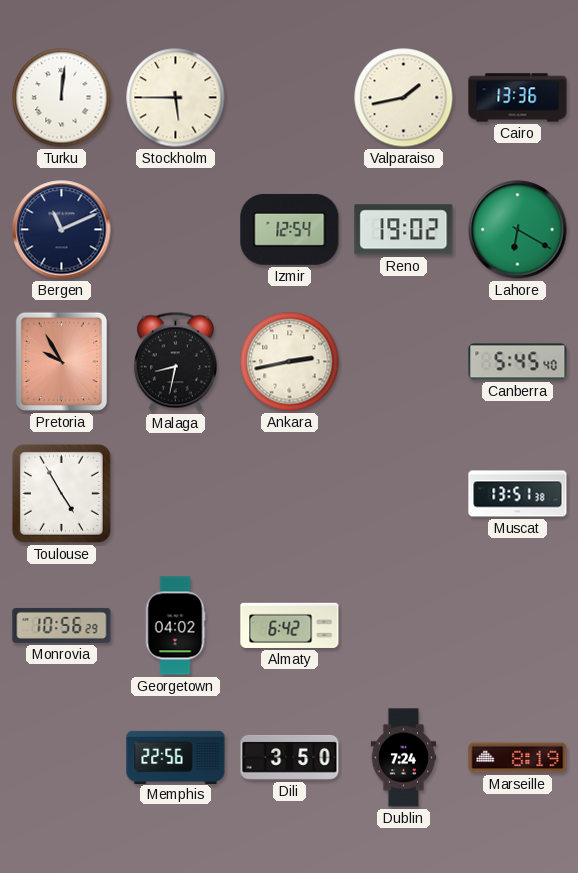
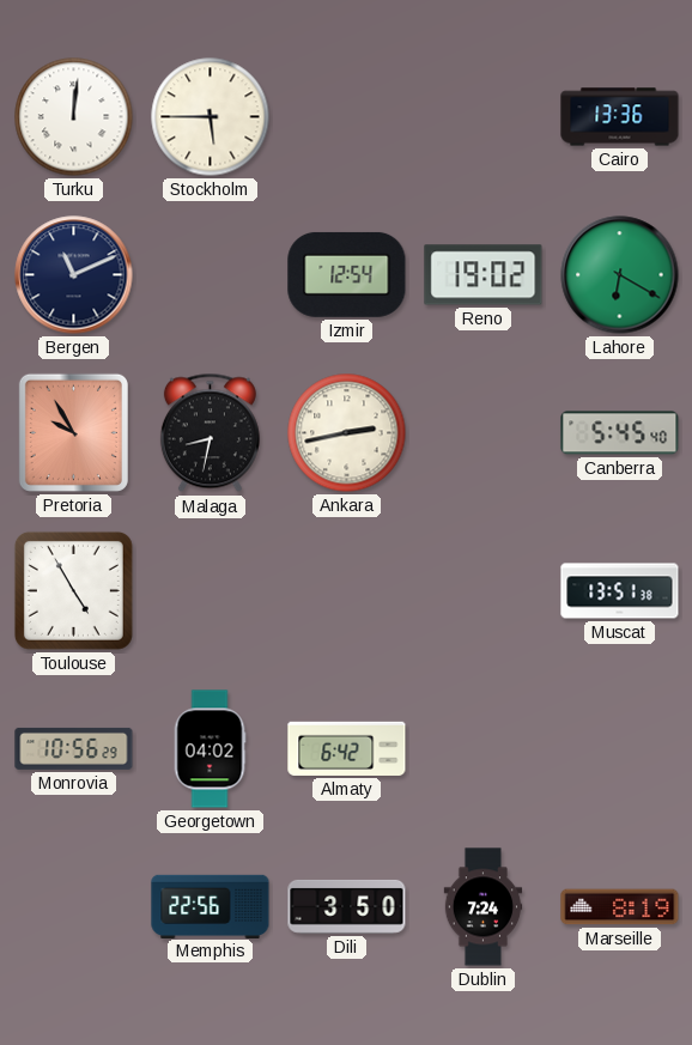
Valparaiso: 1:43 -> none
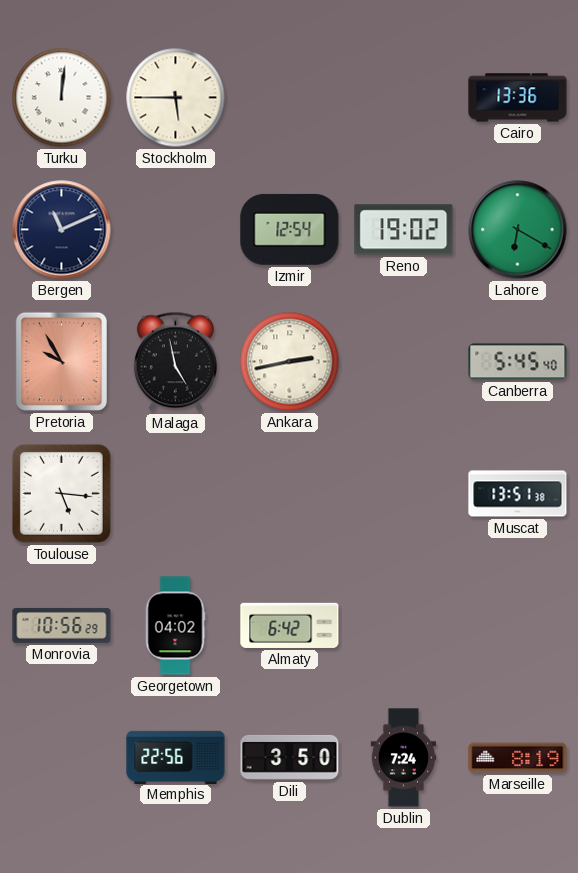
Malaga: 8:32 -> 4:58
Toulouse: 4:55 -> 5:16
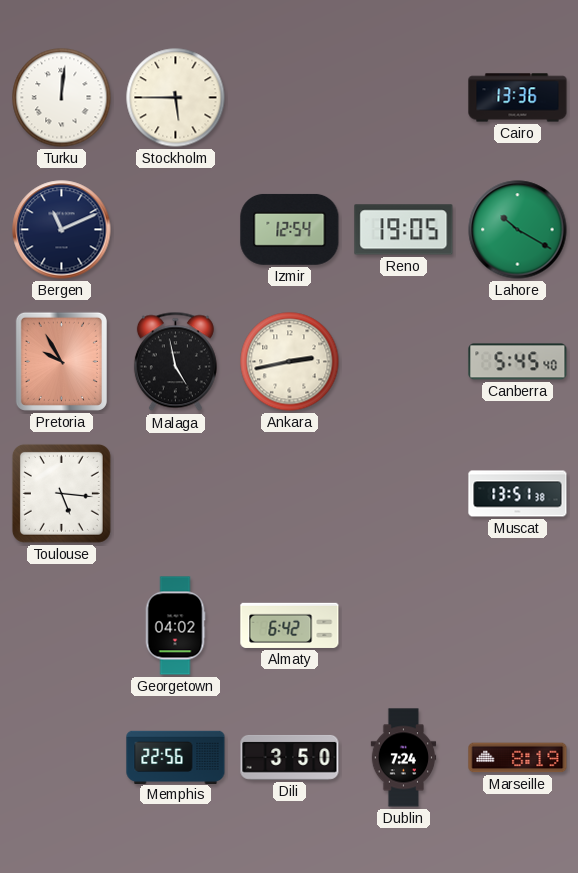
Reno: 19:02 -> 19:05
Lahore: 6:20 -> 10:20
Monrovia: 10:56 -> none
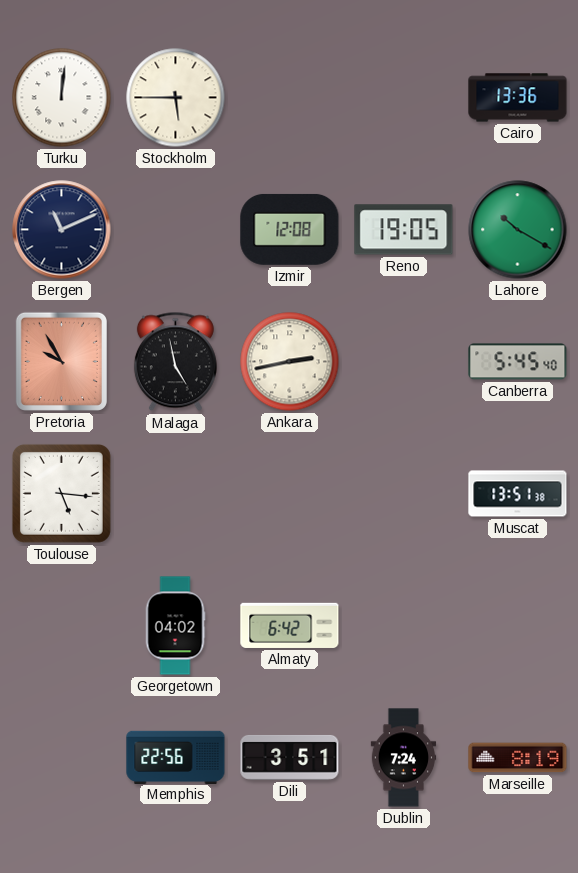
Izmir: 12:54 -> 12:08
Dili: 3:50 -> 3:51
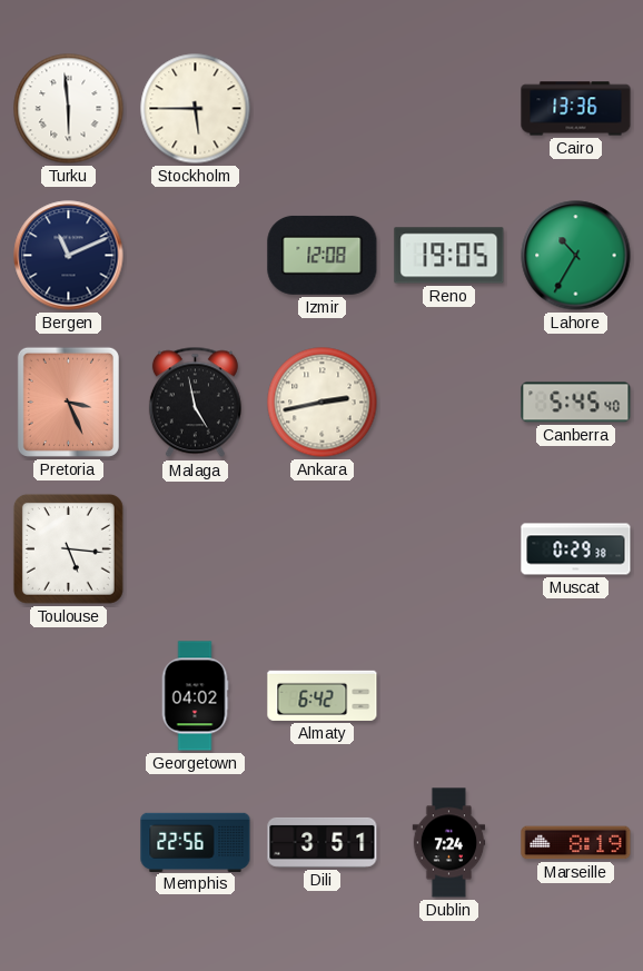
Turku: 12:01 -> 5:59
Lahore: 10:20 -> 10:35
Pretoria: 9:55 -> 3:26
Muscat: 13:51 -> 0:29
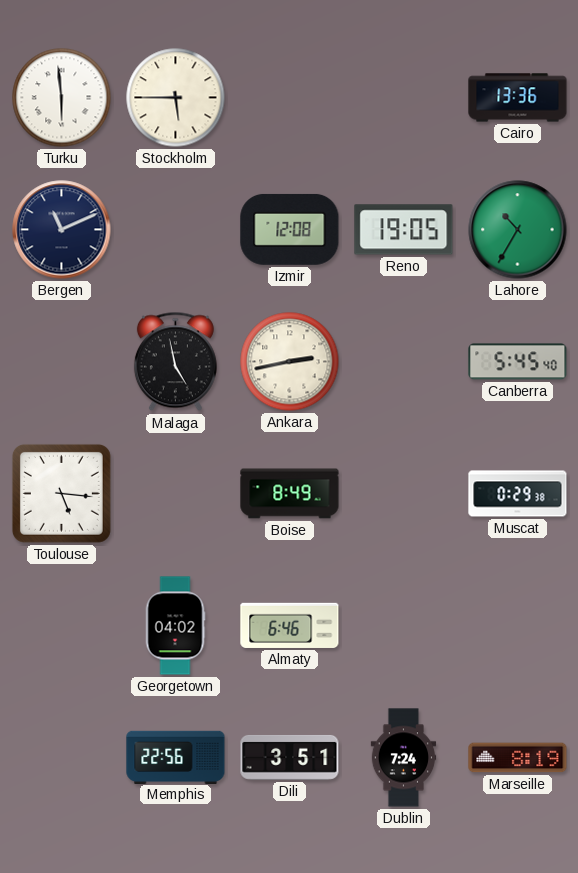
Pretoria: 3:26 -> none
Boise: none -> 8:49
Almaty: 6:42 -> 6:46
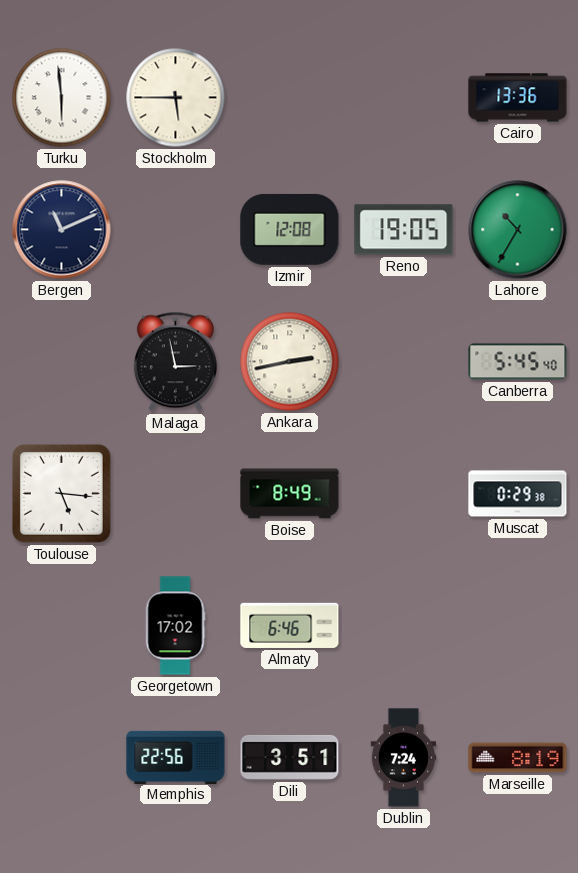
Malaga: 4:58 -> 2:58
Georgetown: 04:02 -> 17:02
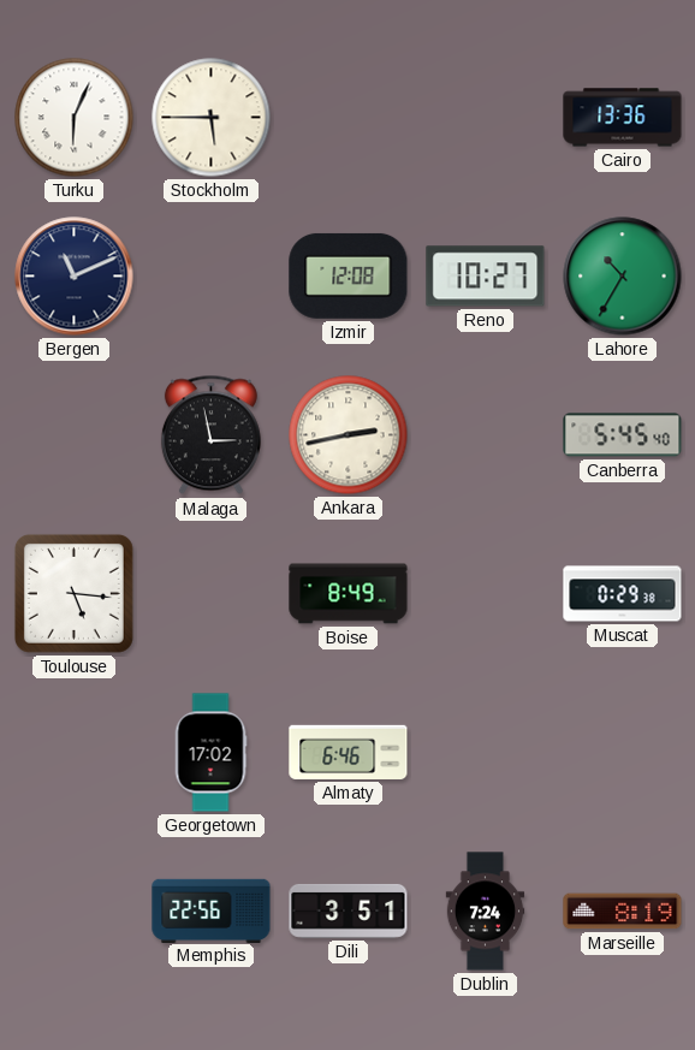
Turku: 5:59 -> 6:04
Reno: 19:05 -> 10:27
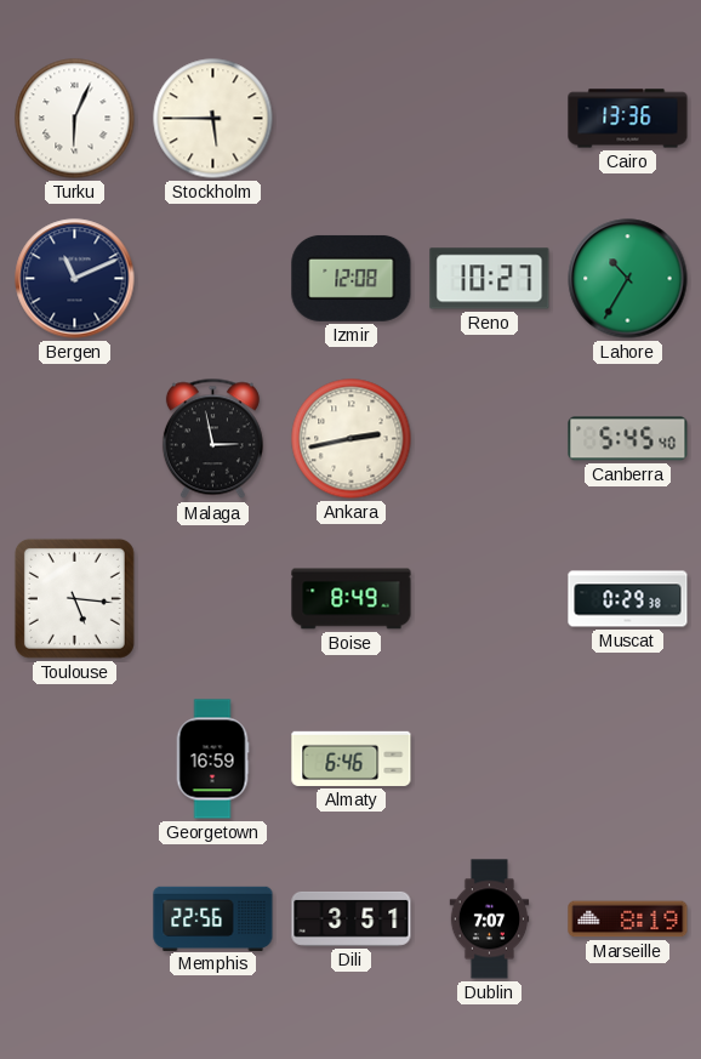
Georgetown: 17:02 -> 16:59
Dublin: 7:24 -> 7:07
